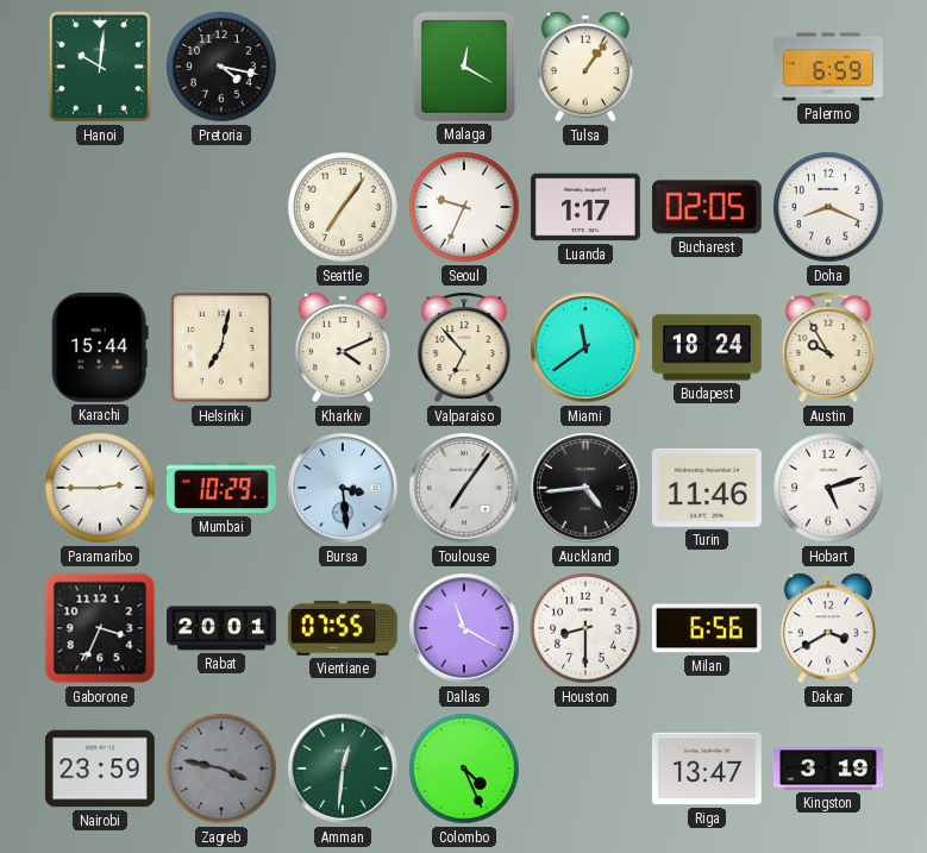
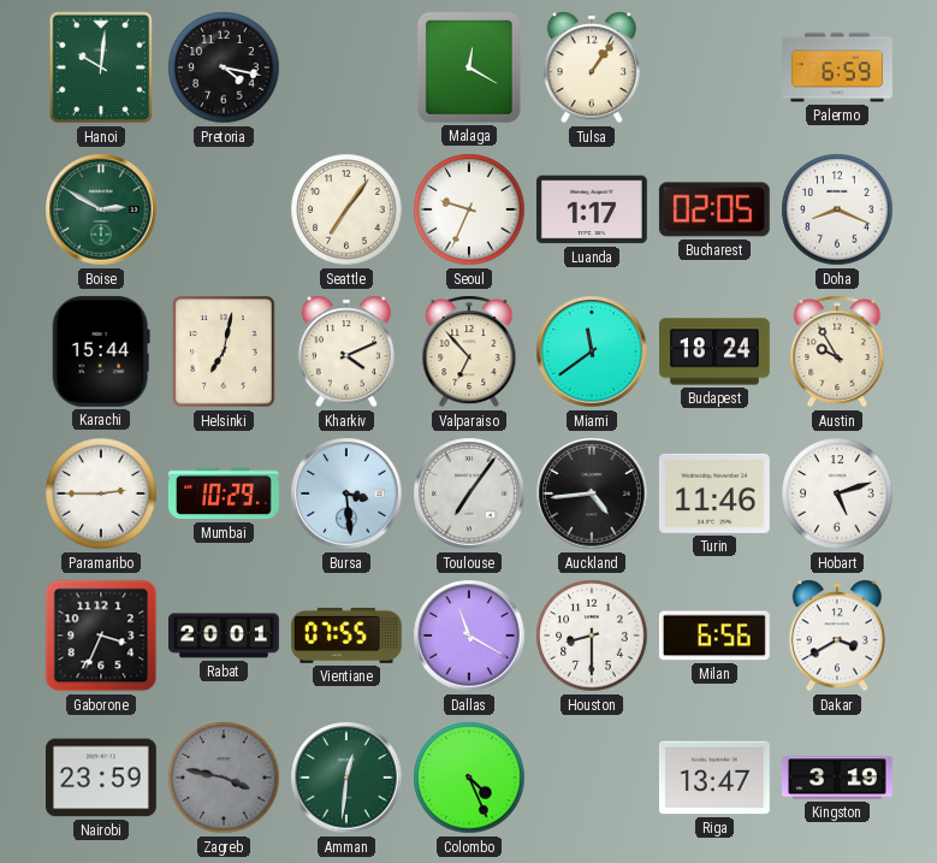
Boise: none -> 2:50
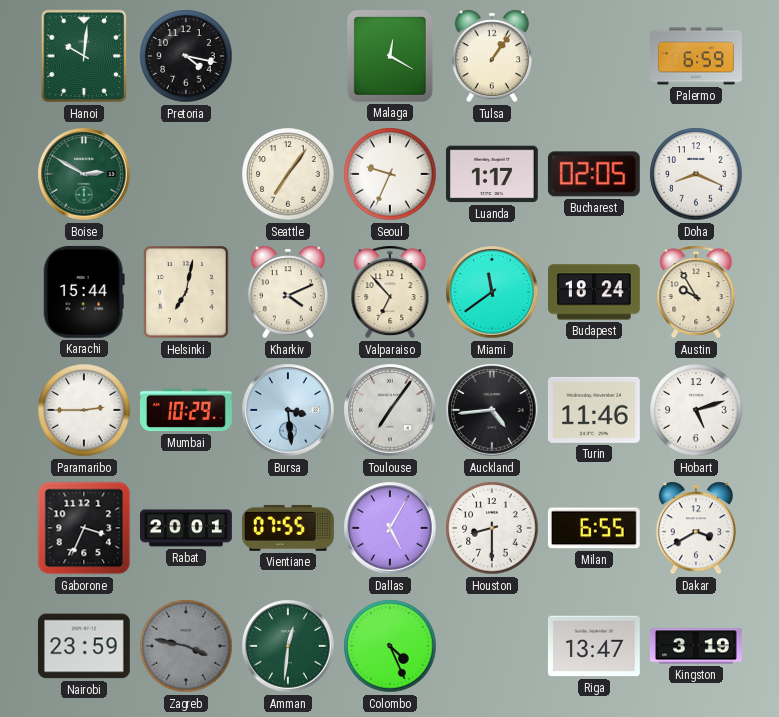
Dallas: 11:20 -> 5:05
Milan: 6:56 -> 6:55
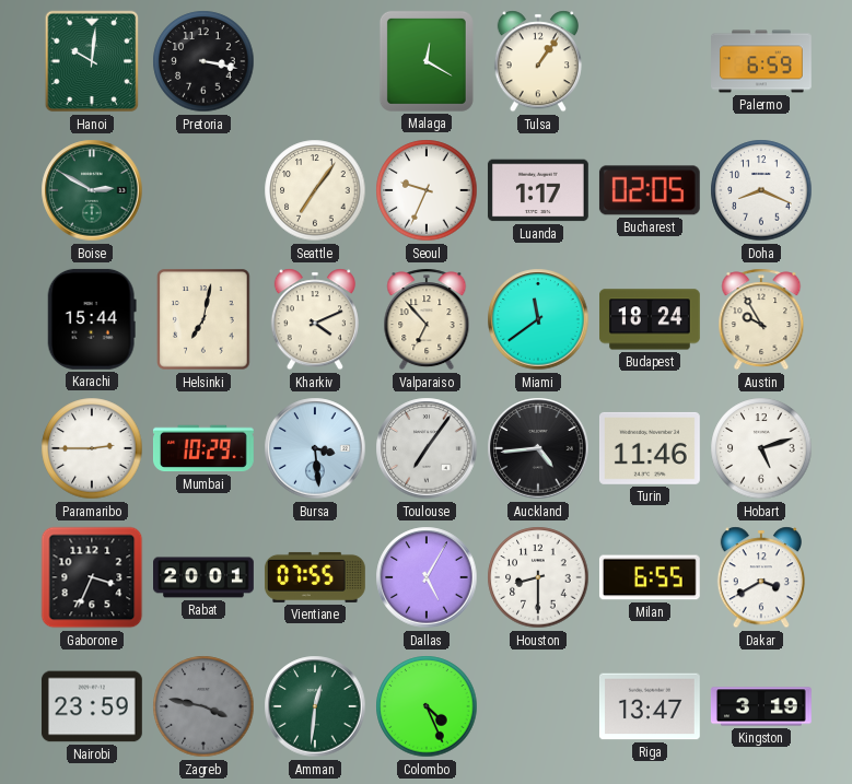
Pretoria: 4:17 -> 3:17
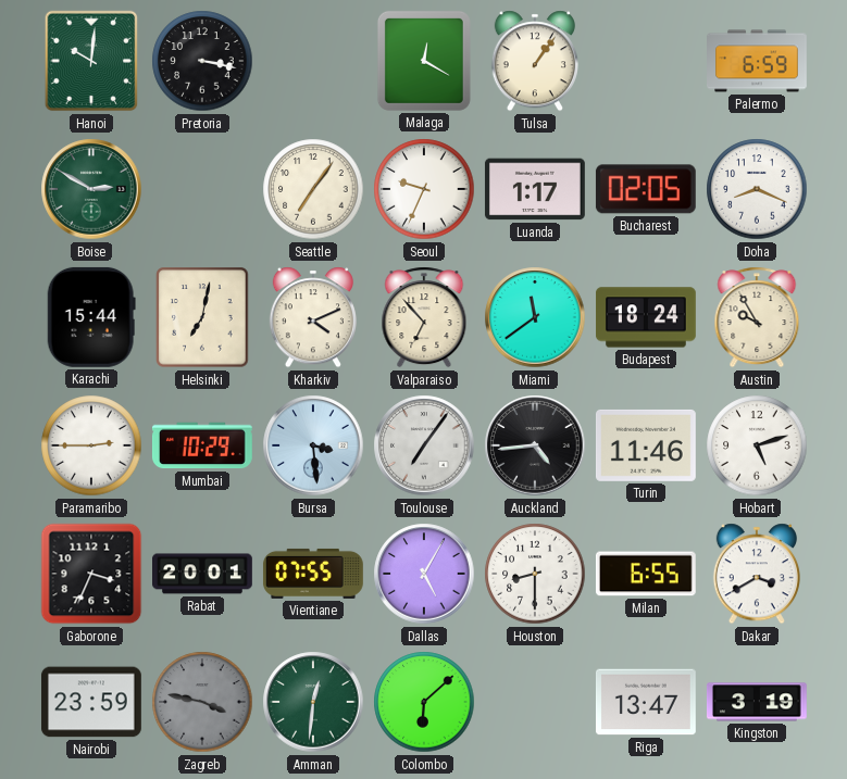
Colombo: 4:26 -> 6:08
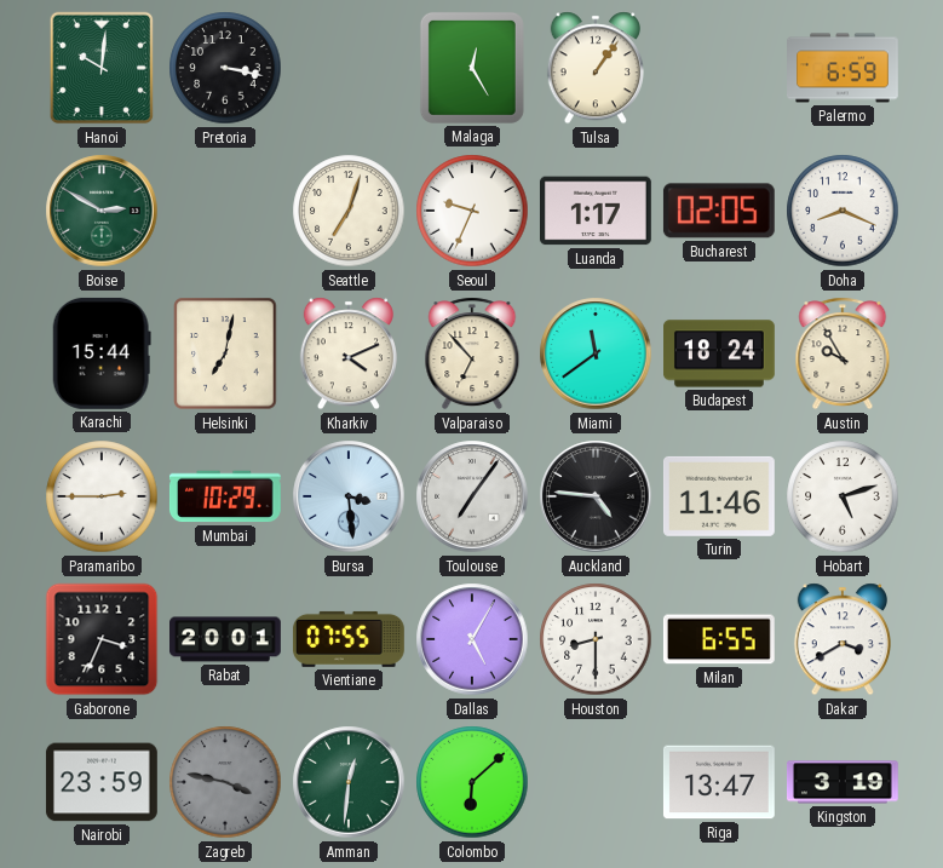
Malaga: 12:20 -> 12:25
Seattle: 7:06 -> 7:03
Auckland: 4:44 -> 4:46
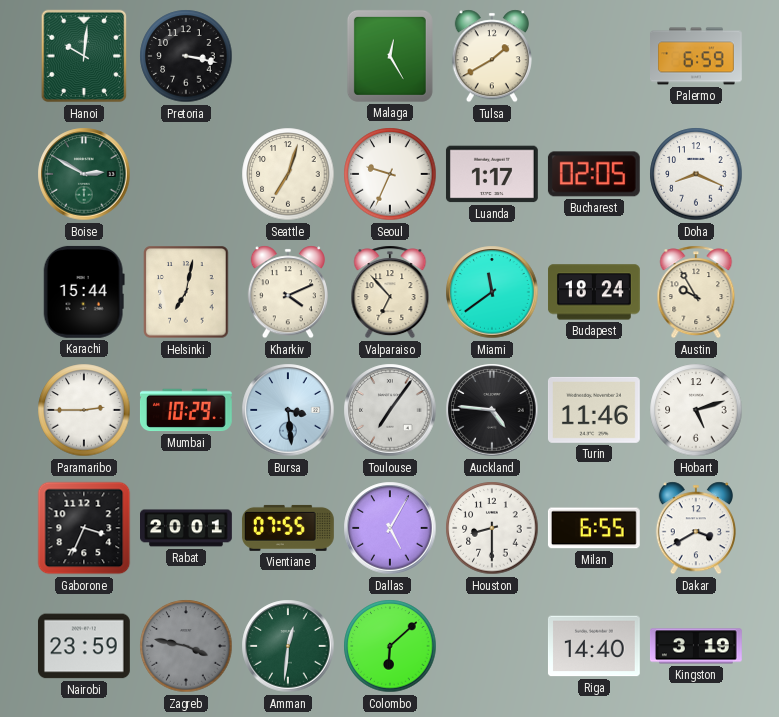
Tulsa: 1:06 -> 1:40
Riga: 13:47 -> 14:40
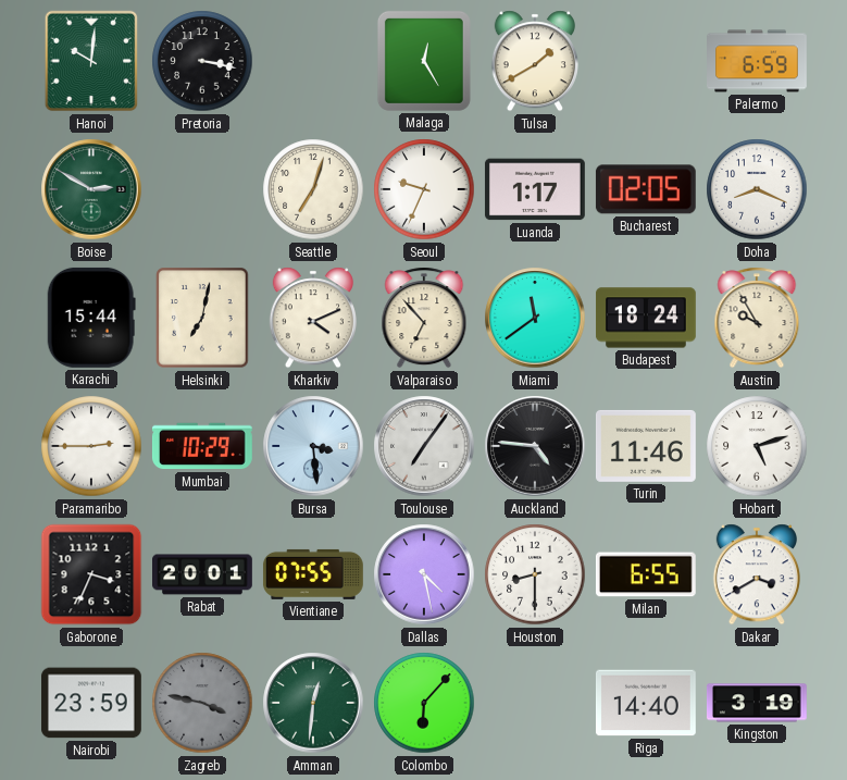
Dallas: 5:05 -> 4:28
Colombo: 6:08 -> 6:07
